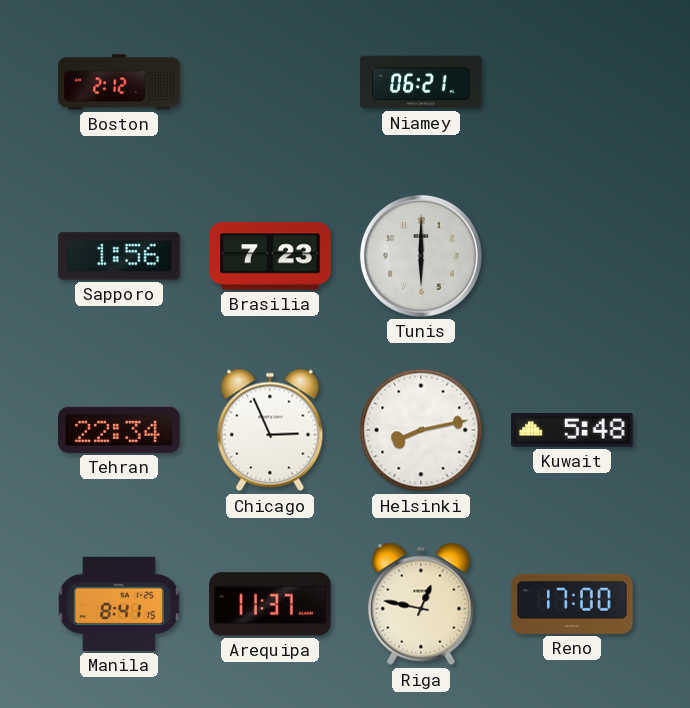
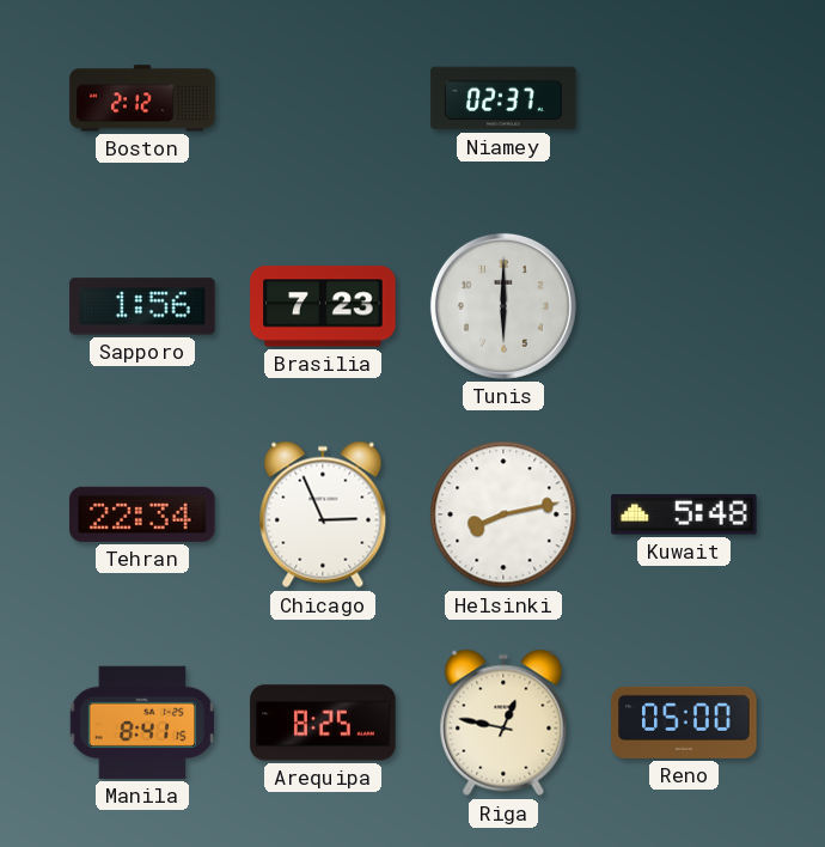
Niamey: 06:21 -> 02:37
Arequipa: 11:37 -> 8:25
Reno: 17:00 -> 05:00
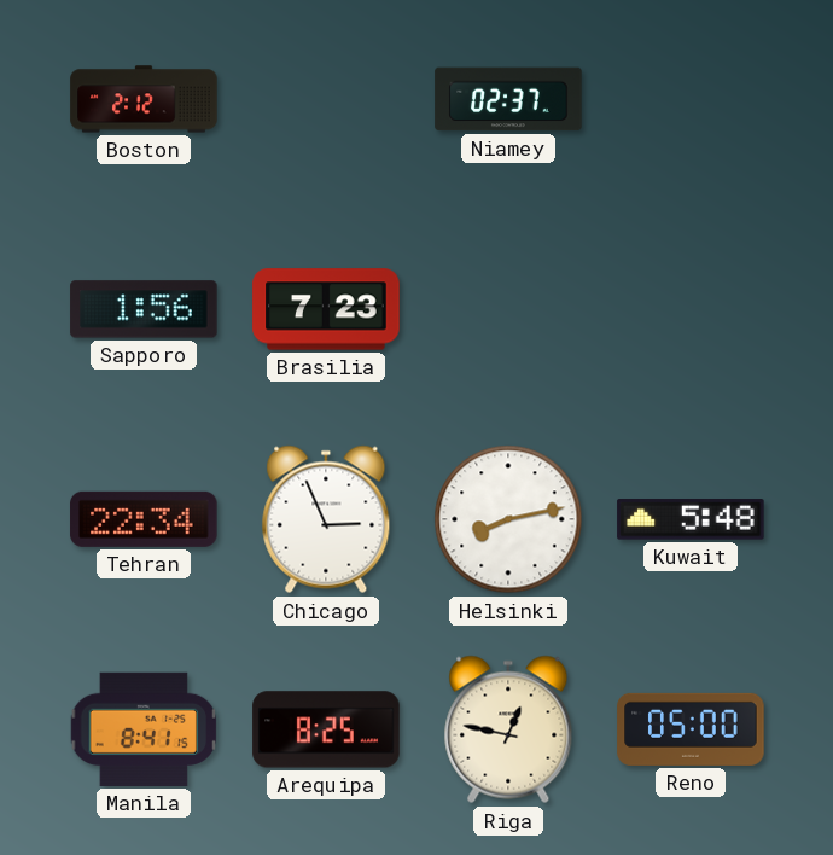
Tunis: 6:00 -> none
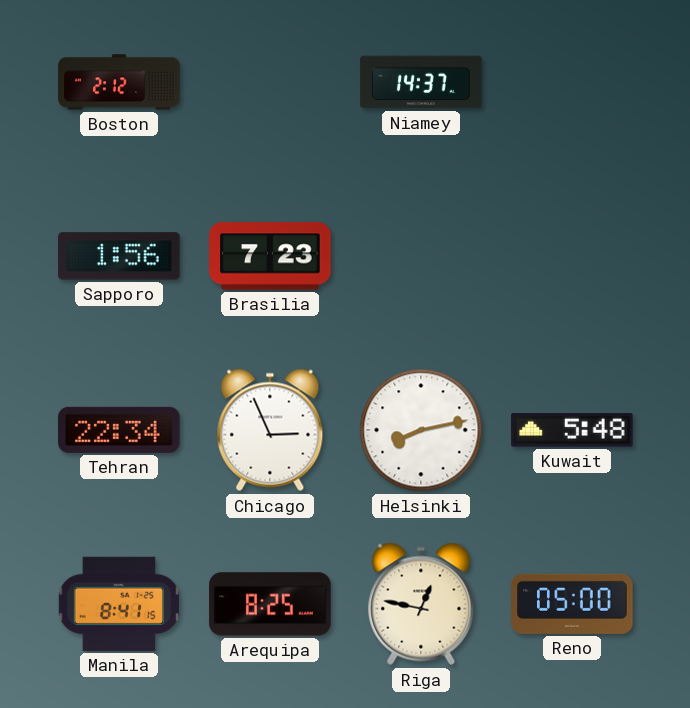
Niamey: 02:37 -> 14:37
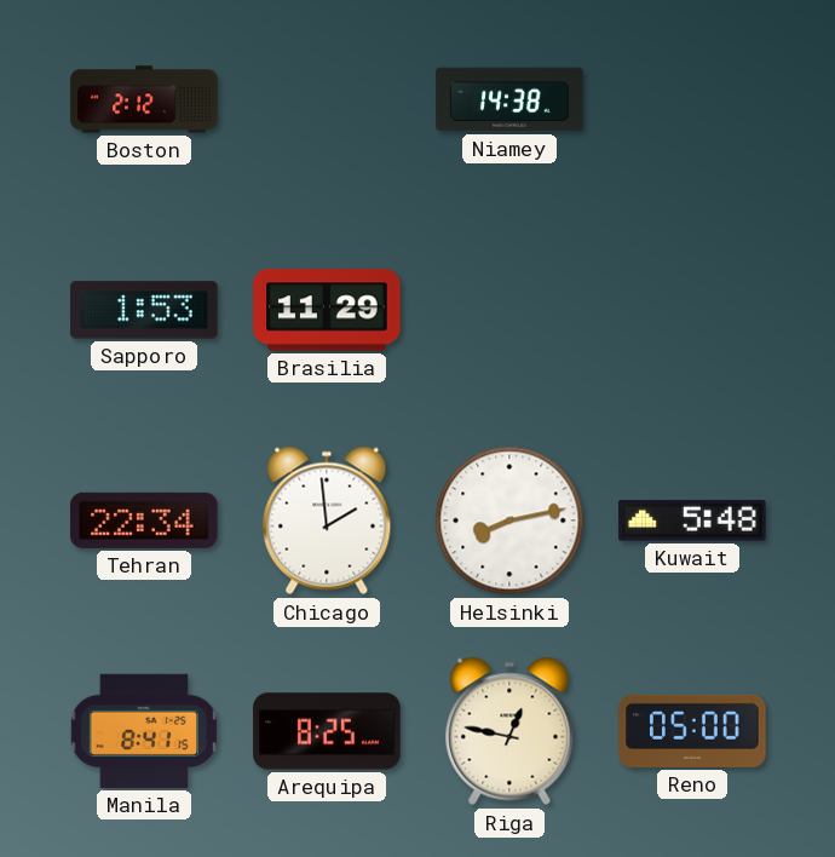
Niamey: 14:37 -> 14:38
Sapporo: 1:56 -> 1:53
Brasilia: 7:23 -> 11:29
Chicago: 2:56 -> 1:59
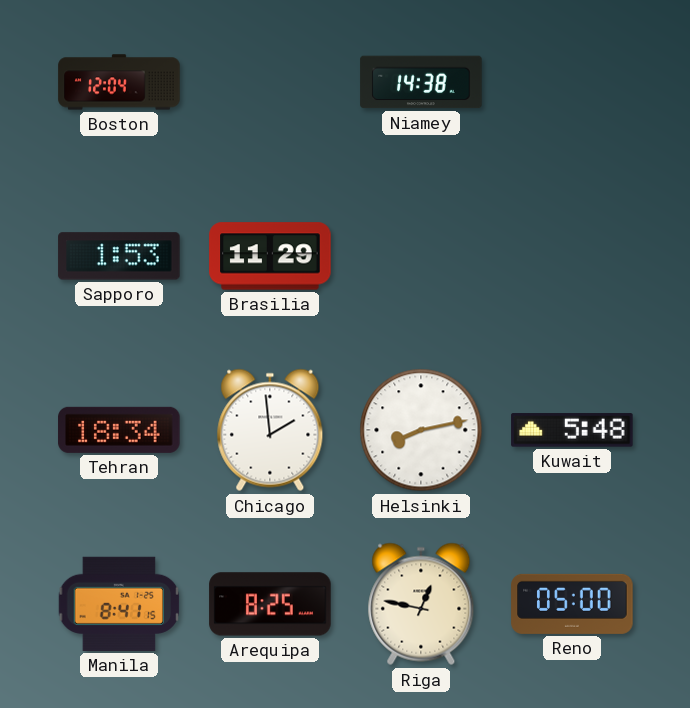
Boston: 2:12 -> 12:04
Tehran: 22:34 -> 18:34
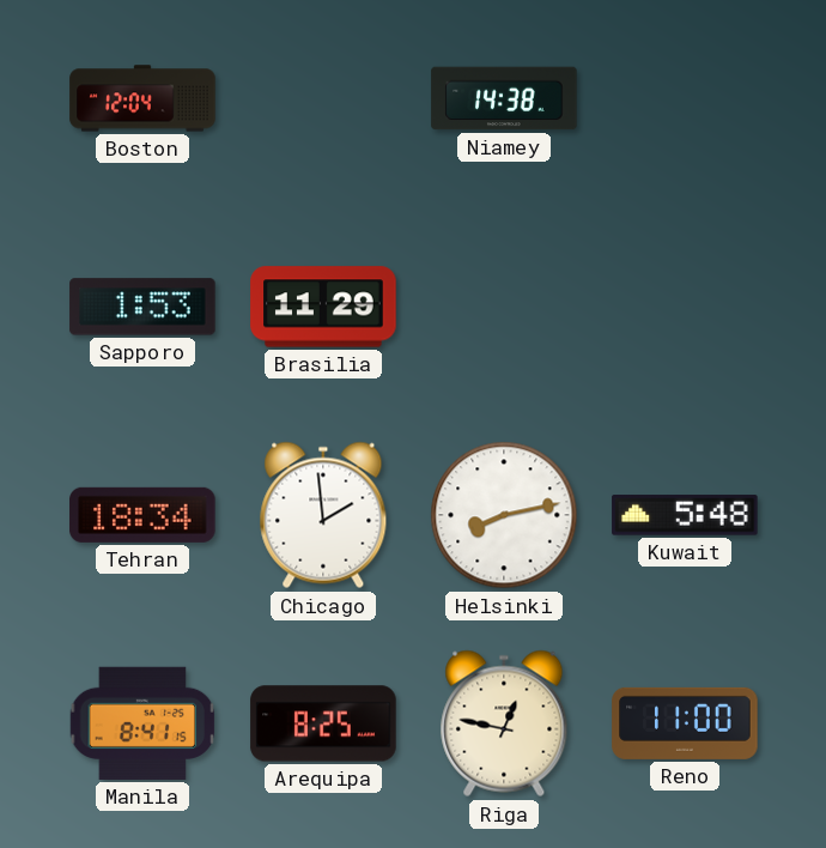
Reno: 05:00 -> 11:00
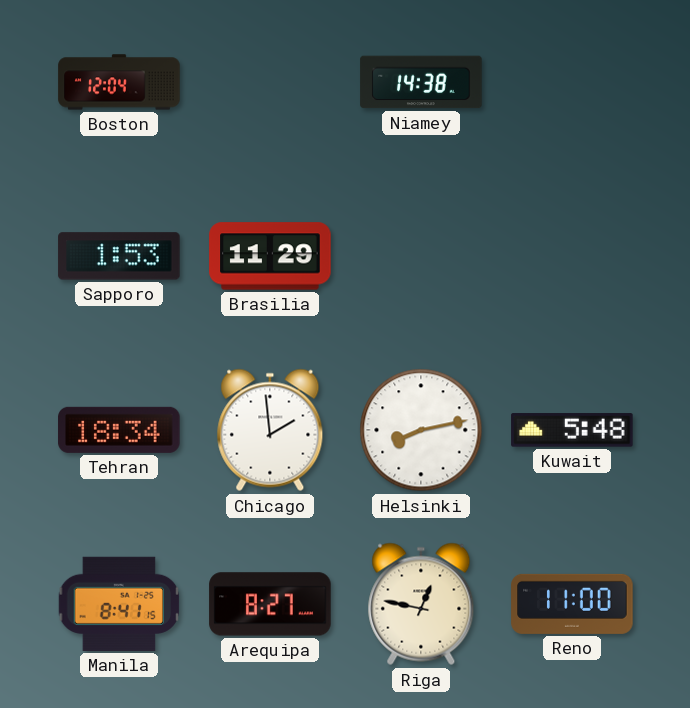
Arequipa: 8:25 -> 8:27
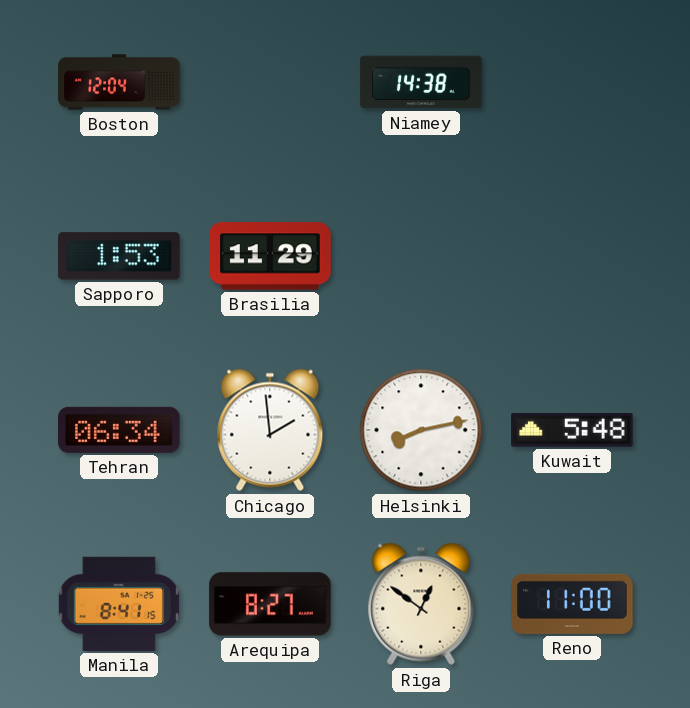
Tehran: 18:34 -> 06:34
Riga: 12:47 -> 12:51
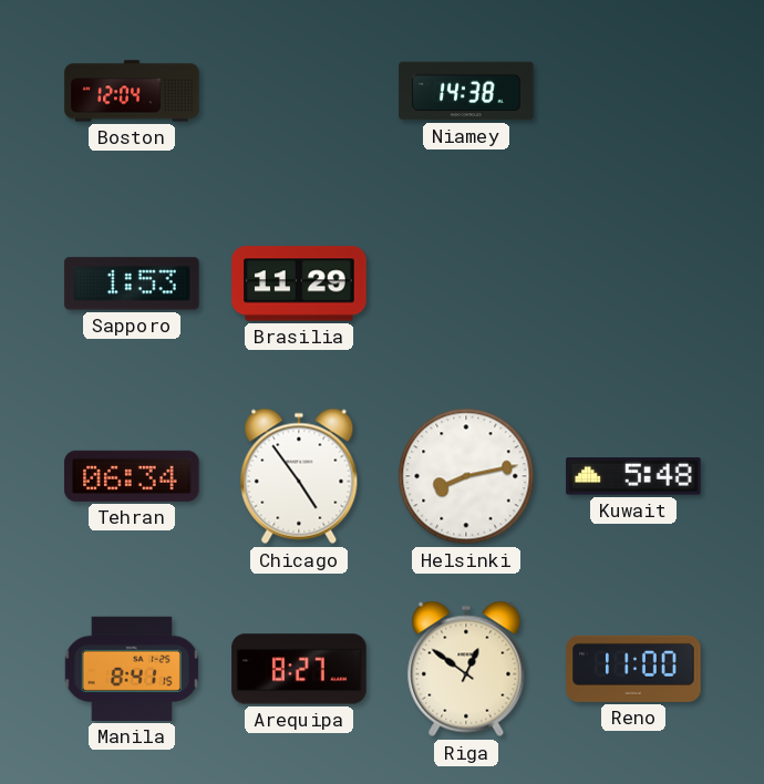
Chicago: 1:59 -> 4:54
